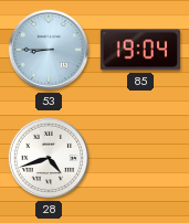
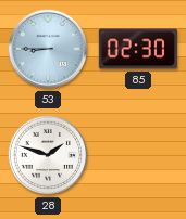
85: 19:04 -> 02:30
28: 4:42 -> 1:48
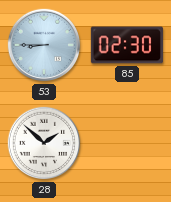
28: 1:48 -> 1:52
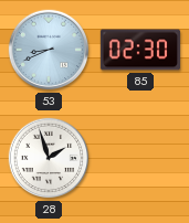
53: 8:45 -> 8:41
28: 1:52 -> 1:57
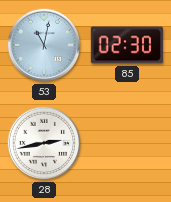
53: 8:41 -> 11:02
28: 1:57 -> 2:43
